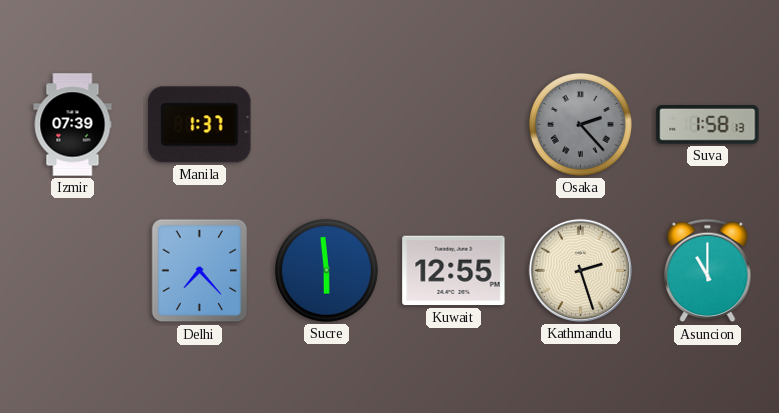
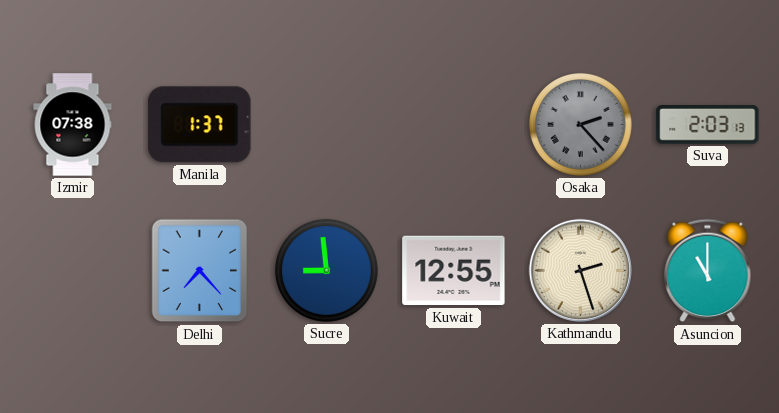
Izmir: 07:39 -> 07:38
Suva: 1:58 -> 2:03
Sucre: 5:59 -> 8:59
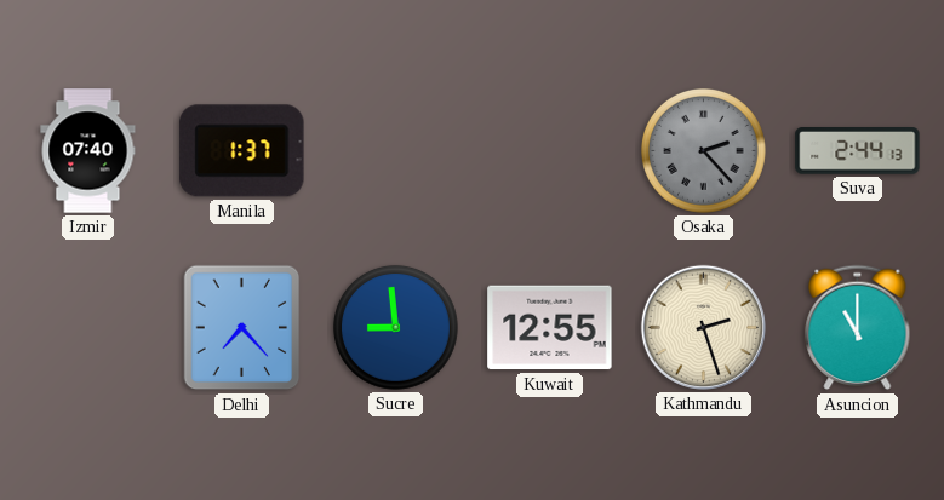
Izmir: 07:38 -> 07:40
Suva: 2:03 -> 2:44
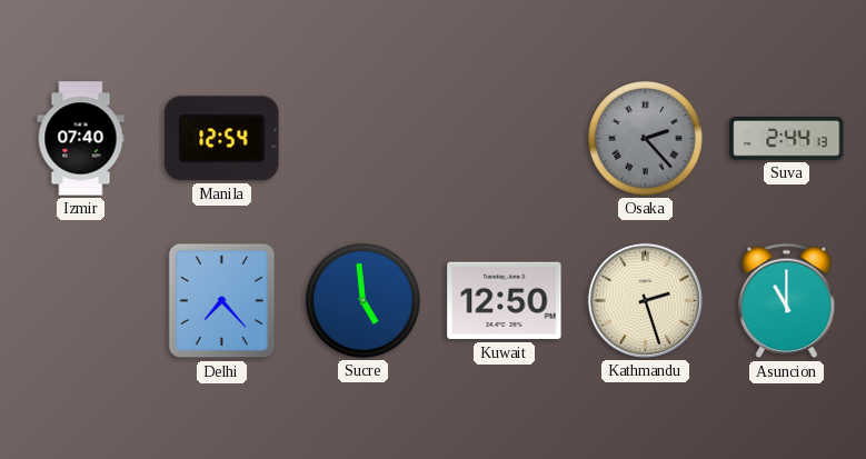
Manila: 1:37 -> 12:54
Sucre: 8:59 -> 4:59
Kuwait: 12:55 -> 12:50
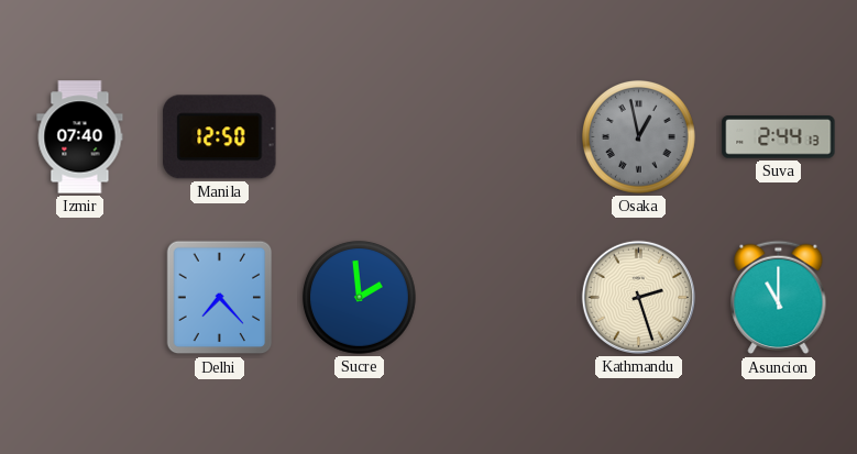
Manila: 12:54 -> 12:50
Osaka: 2:23 -> 12:58
Sucre: 4:59 -> 1:59
Kuwait: 12:50 -> none
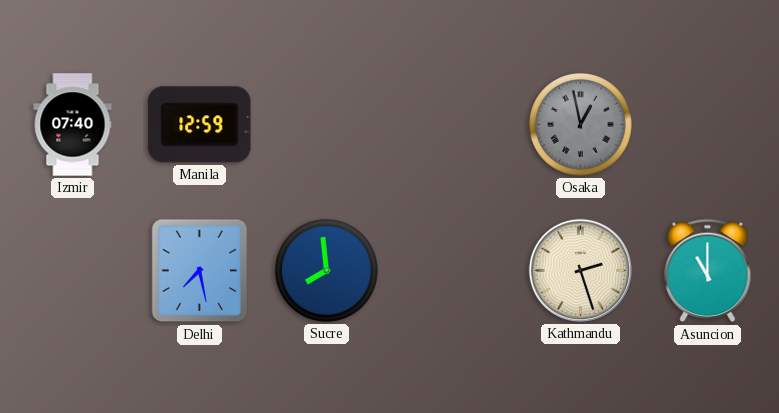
Manila: 12:50 -> 12:59
Suva: 2:44 -> none
Delhi: 7:23 -> 7:28
Sucre: 1:59 -> 7:59
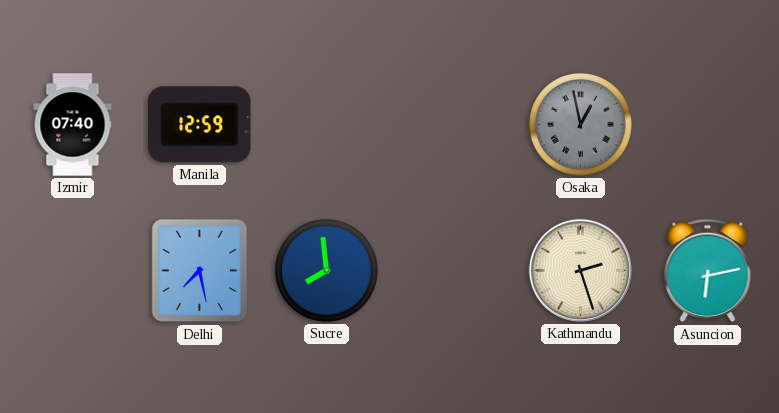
Asuncion: 11:00 -> 6:13
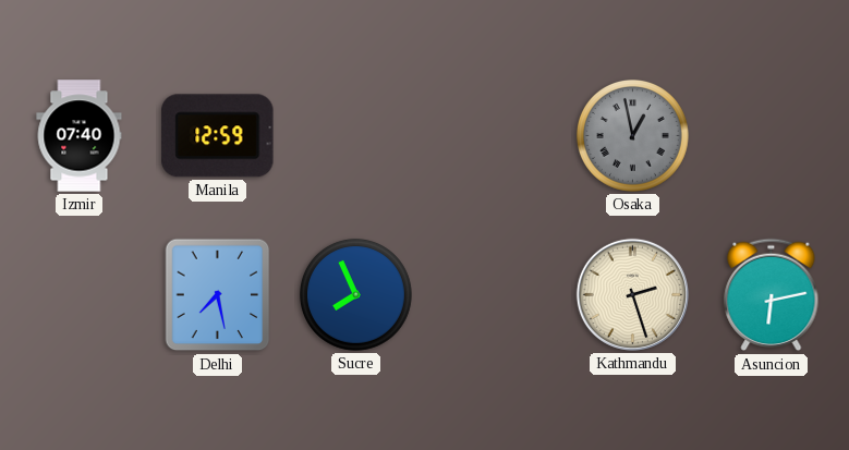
Sucre: 7:59 -> 7:56
